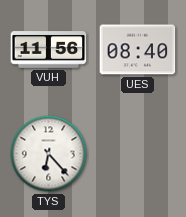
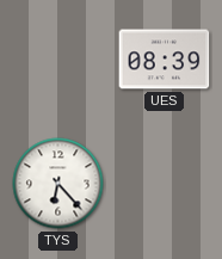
VUH: 11:56 -> none
UES: 08:40 -> 08:39
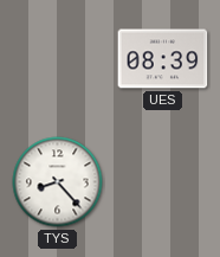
TYS: 6:23 -> 8:23
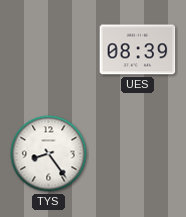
TYS: 8:23 -> 8:24
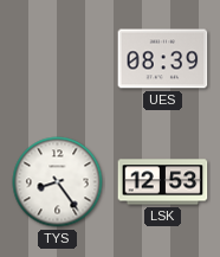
LSK: none -> 12:53
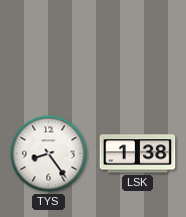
UES: 08:39 -> none
LSK: 12:53 -> 1:38
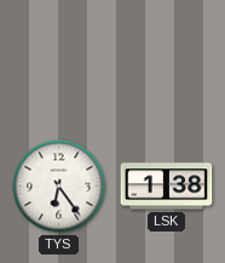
TYS: 8:24 -> 6:24
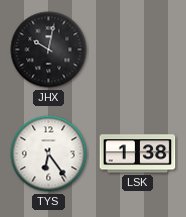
JHX: none -> 10:02
